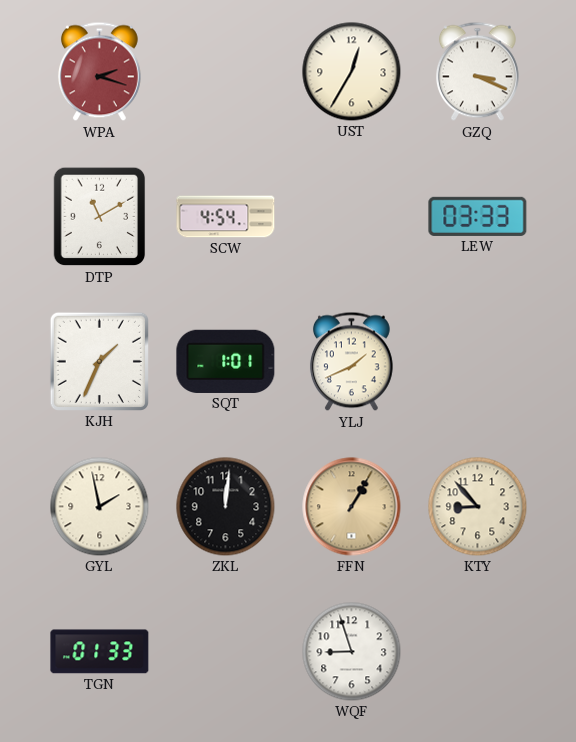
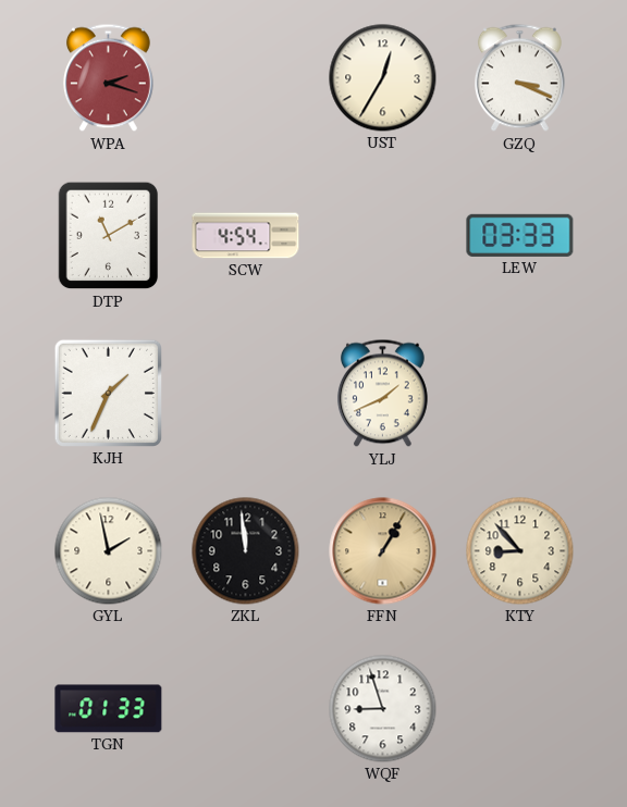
SQT: 1:01 -> none
ZKL: 12:01 -> 11:59
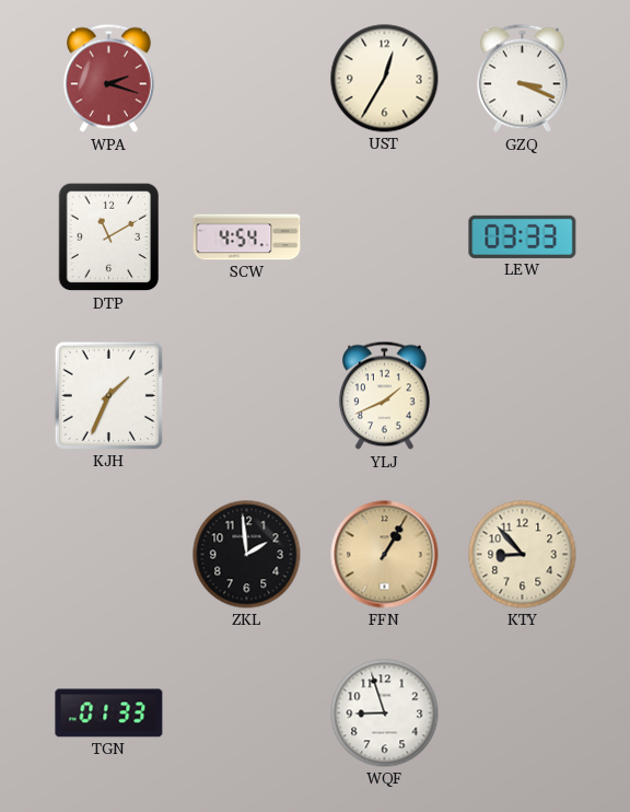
GYL: 1:58 -> none
ZKL: 11:59 -> 1:59
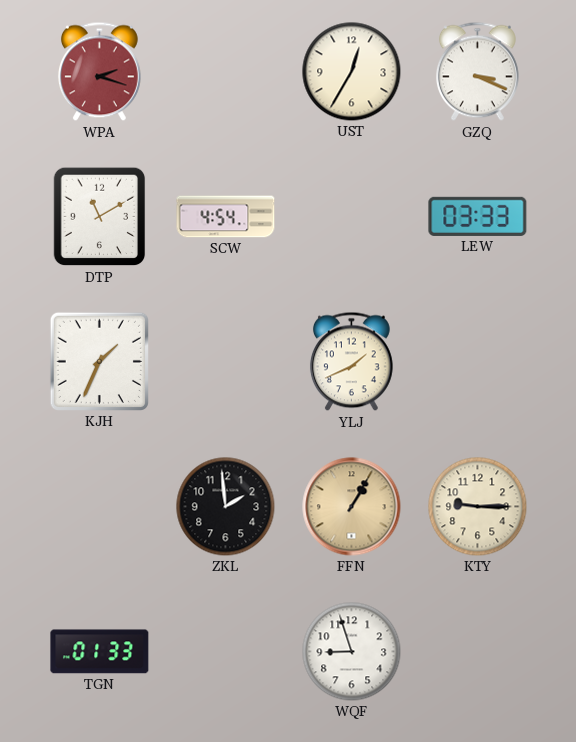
KTY: 8:53 -> 9:15
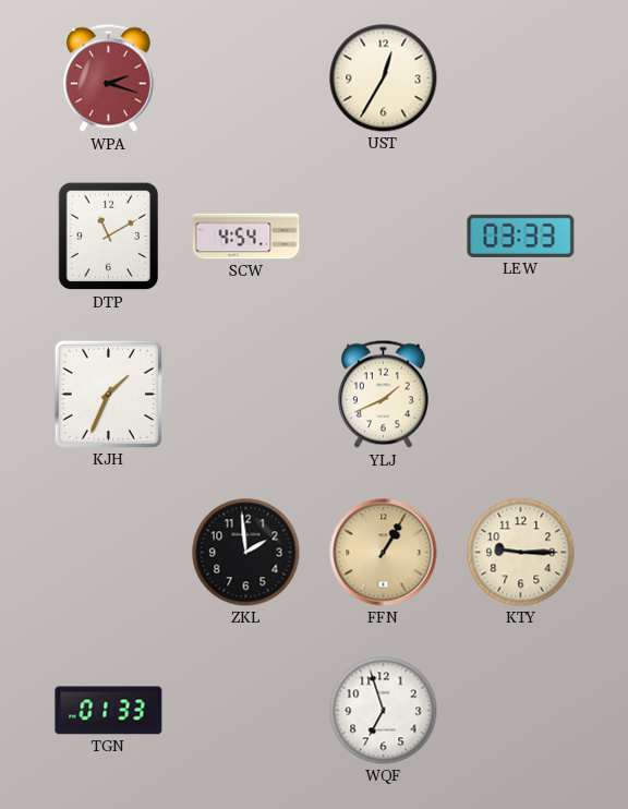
GZQ: 3:19 -> none
WQF: 8:57 -> 6:57
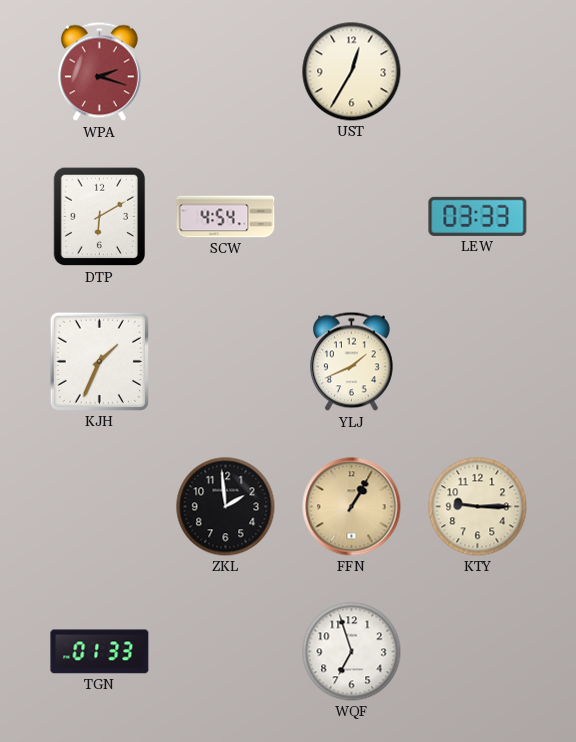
DTP: 11:10 -> 6:10
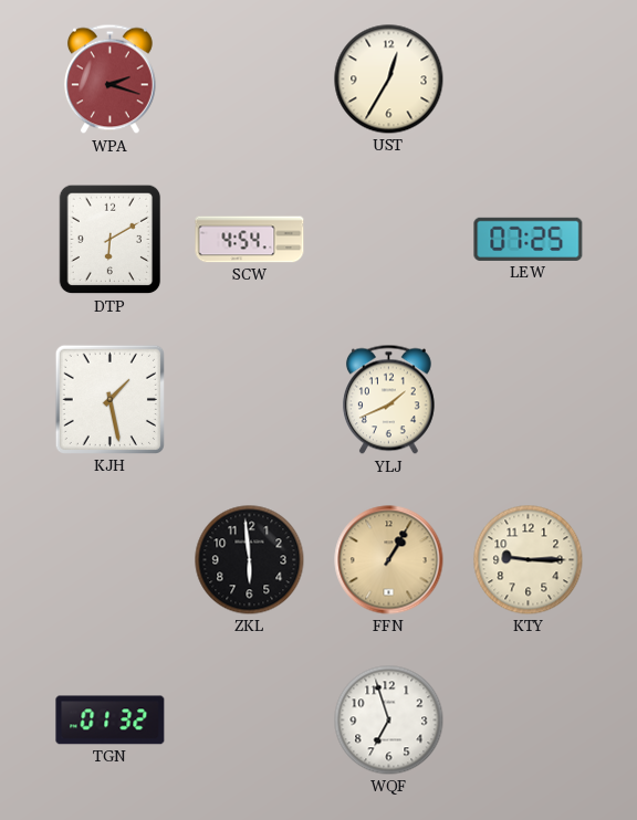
LEW: 03:33 -> 07:25
KJH: 1:34 -> 1:28
ZKL: 1:59 -> 5:59
TGN: 01:33 -> 01:32
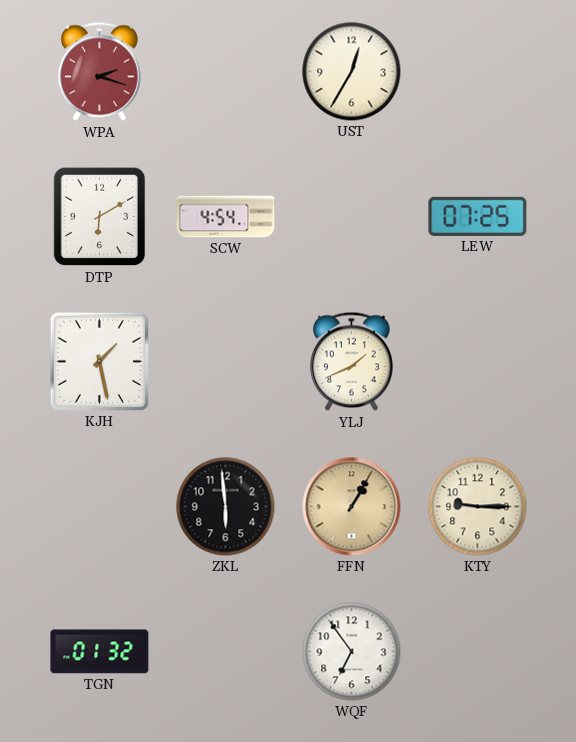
WQF: 6:57 -> 6:54
